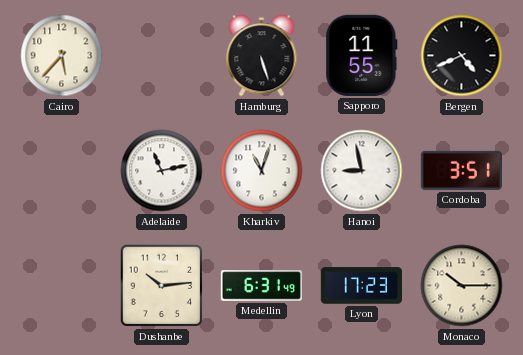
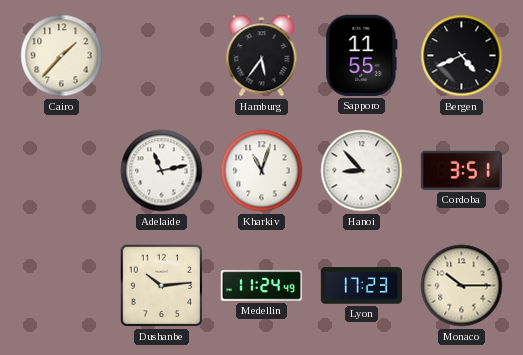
Cairo: 5:37 -> 1:37
Hamburg: 5:27 -> 5:36
Hanoi: 8:58 -> 8:53
Medellin: 6:31 -> 11:24
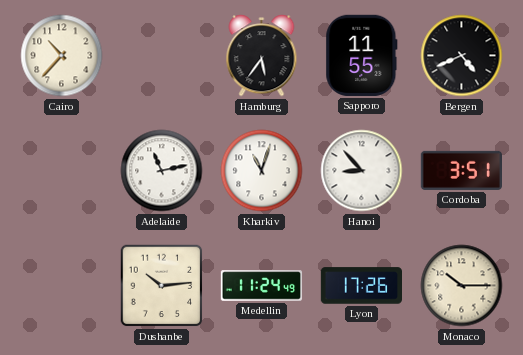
Cairo: 1:37 -> 10:37
Lyon: 17:23 -> 17:26
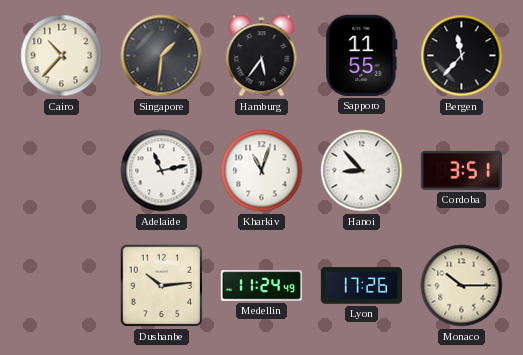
Singapore: none -> 1:31
Bergen: 4:41 -> 11:37
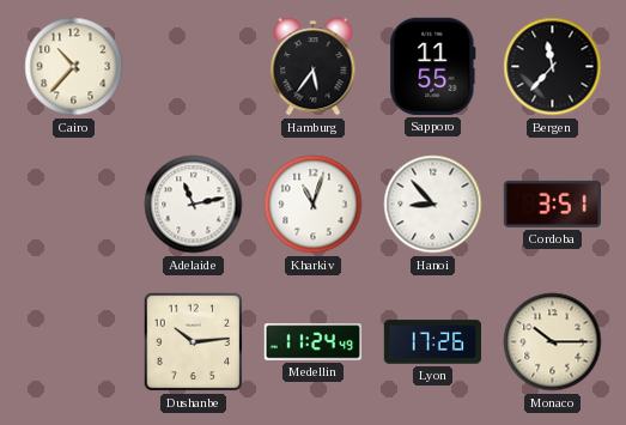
Singapore: 1:31 -> none
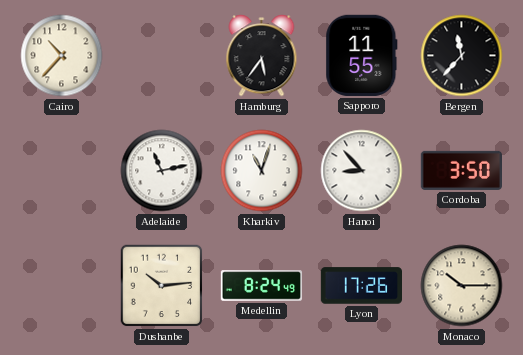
Cordoba: 3:51 -> 3:50
Medellin: 11:24 -> 8:24
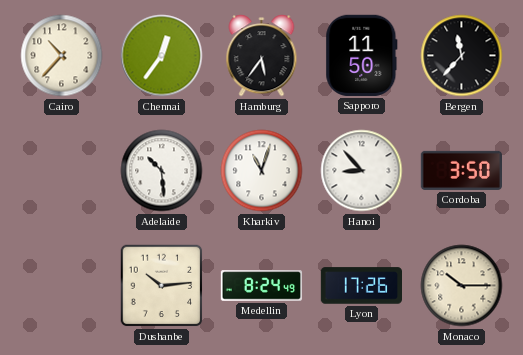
Chennai: none -> 12:36
Sapporo: 11:55 -> 11:50
Adelaide: 11:13 -> 10:29
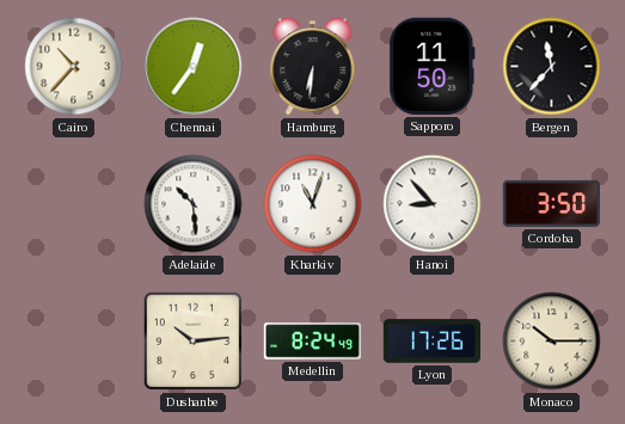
Hamburg: 5:36 -> 6:31
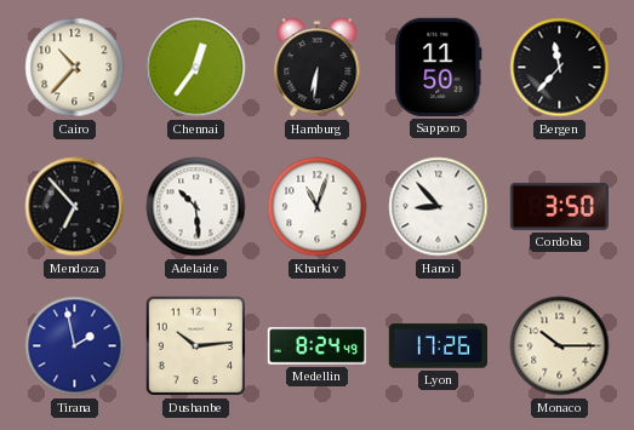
Mendoza: none -> 6:53
Tirana: none -> 1:58
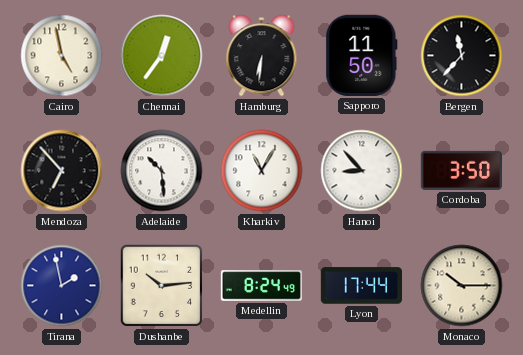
Cairo: 10:37 -> 4:58
Kharkiv: 11:03 -> 11:05
Lyon: 17:26 -> 17:44
